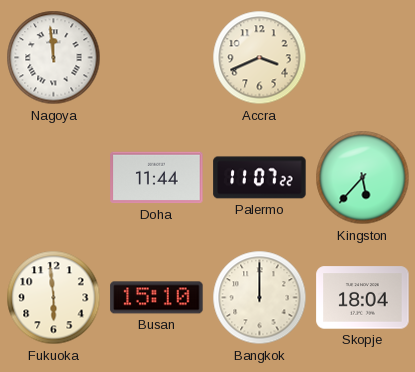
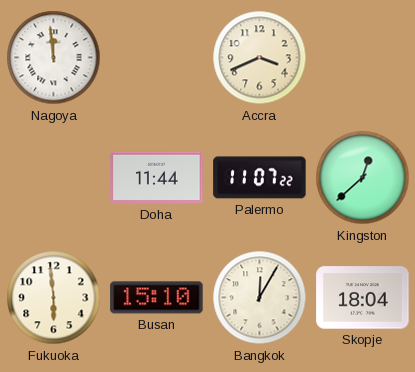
Kingston: 5:37 -> 12:38
Bangkok: 12:00 -> 12:05
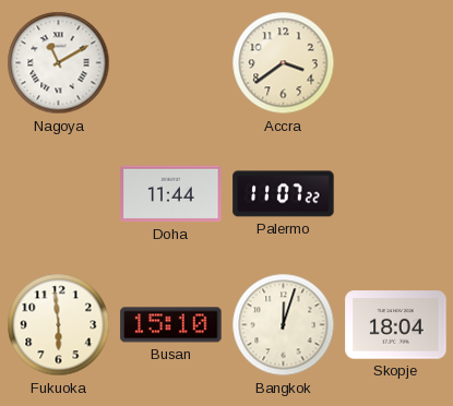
Nagoya: 11:59 -> 11:10
Accra: 3:41 -> 3:39
Kingston: 12:38 -> none
Bangkok: 12:05 -> 12:03
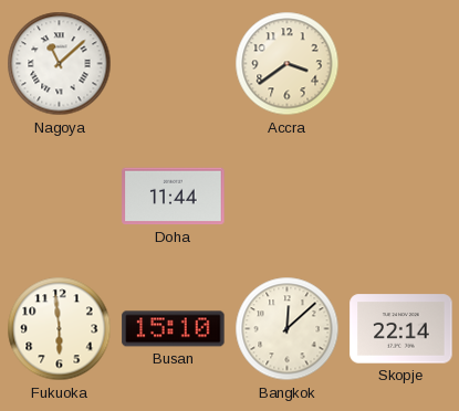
Nagoya: 11:10 -> 11:08
Palermo: 11:07 -> none
Bangkok: 12:03 -> 12:08
Skopje: 18:04 -> 22:14
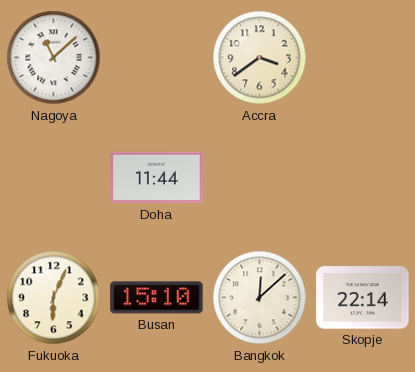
Fukuoka: 5:59 -> 6:04
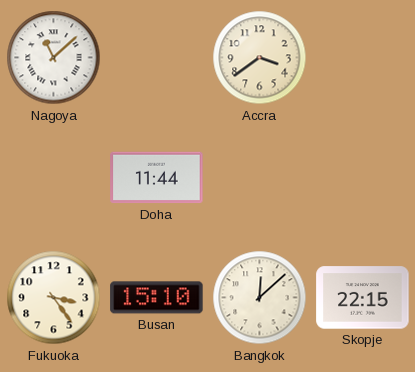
Fukuoka: 6:04 -> 3:24
Skopje: 22:14 -> 22:15
